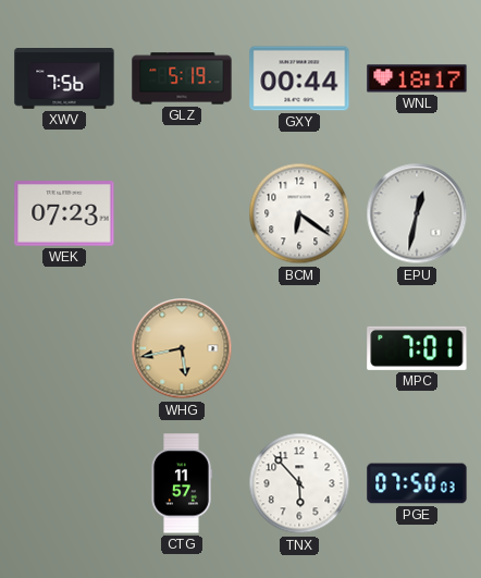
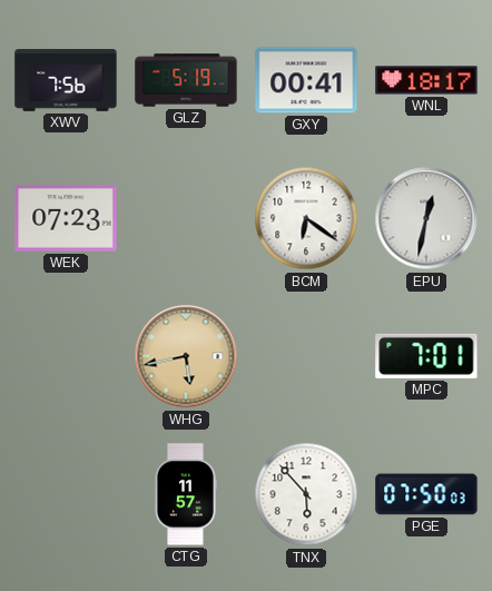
GXY: 00:44 -> 00:41
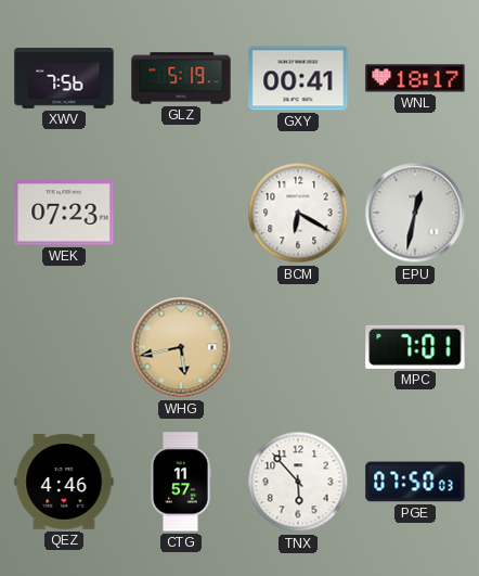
BCM: 6:21 -> 6:20
QEZ: none -> 4:46
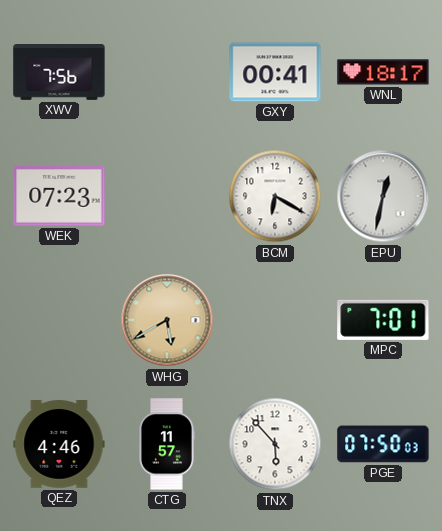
GLZ: 5:19 -> none
WHG: 5:43 -> 5:40
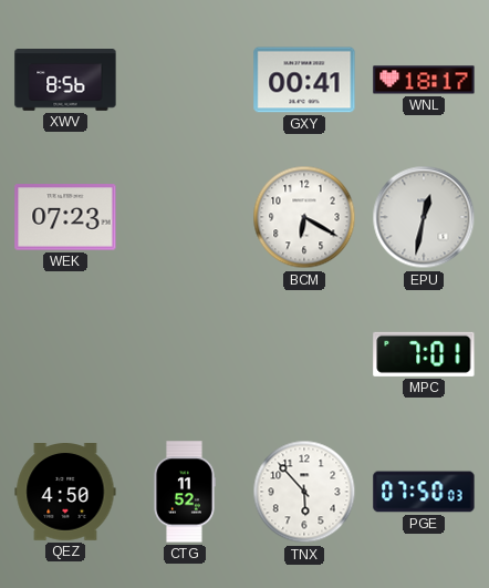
XWV: 7:56 -> 8:56
WHG: 5:40 -> none
QEZ: 4:46 -> 4:50
CTG: 11:57 -> 11:52
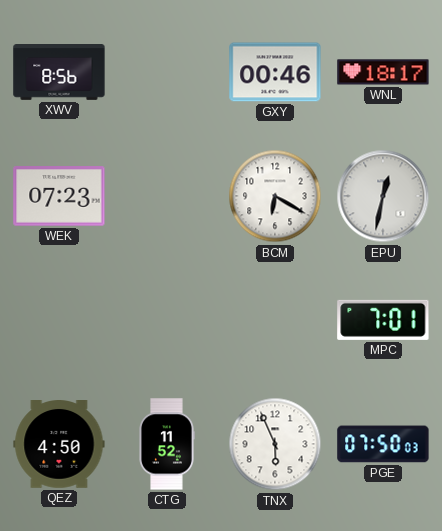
GXY: 00:41 -> 00:46
TNX: 5:53 -> 5:56
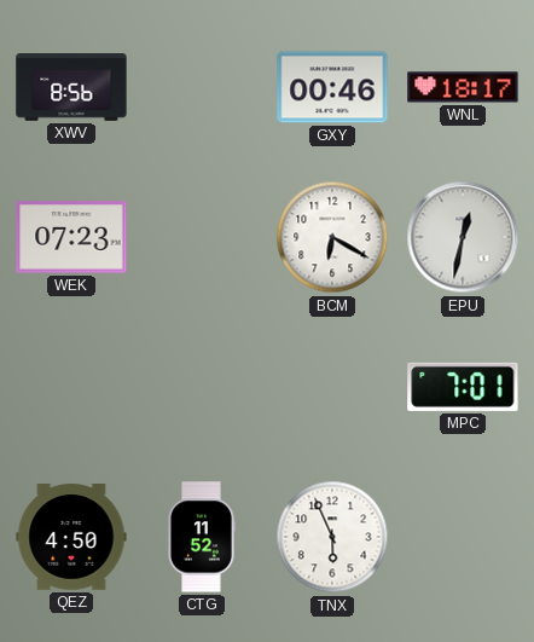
PGE: 07:50 -> none
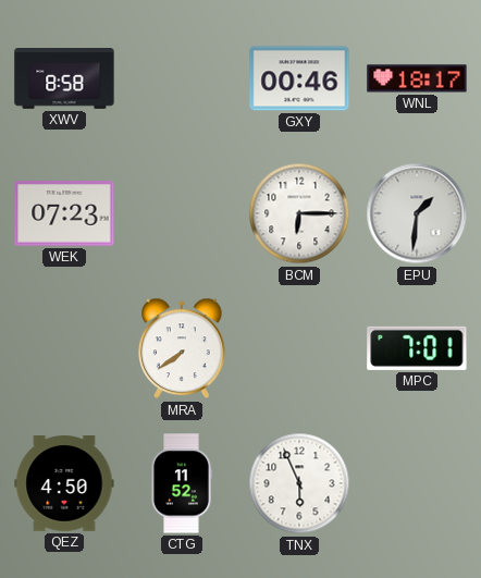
XWV: 8:56 -> 8:58
BCM: 6:20 -> 6:15
EPU: 12:32 -> 1:31
MRA: none -> 7:39
